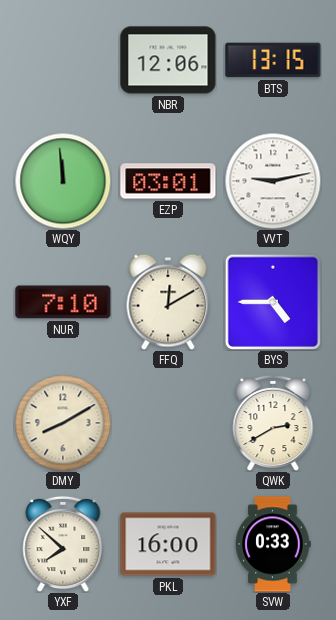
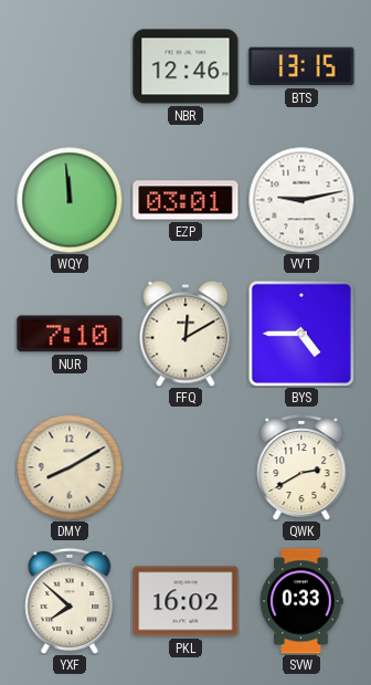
NBR: 12:06 -> 12:46
PKL: 16:00 -> 16:02
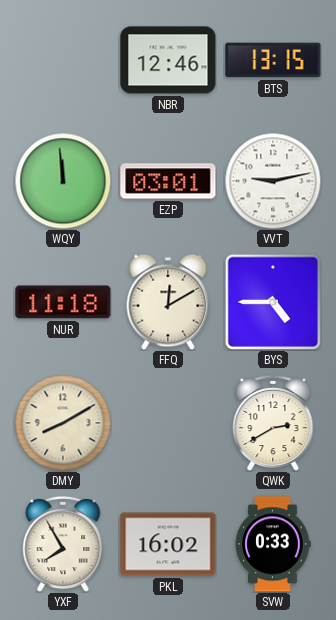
NUR: 7:10 -> 11:18
YXF: 7:52 -> 7:55
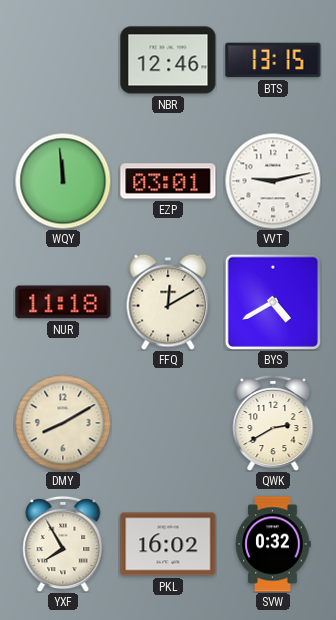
BYS: 4:45 -> 4:40
SVW: 0:33 -> 0:32
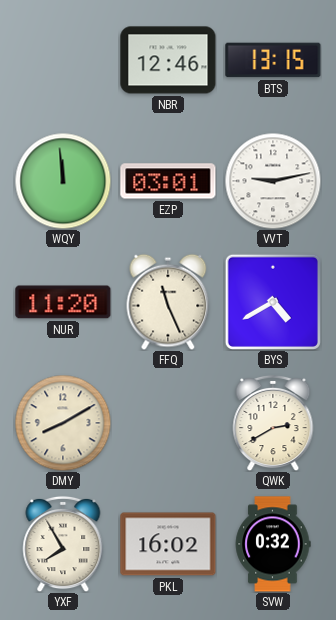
NUR: 11:18 -> 11:20
FFQ: 12:10 -> 11:26
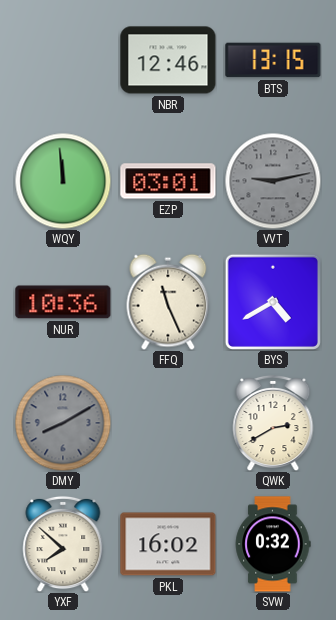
VVT dial: white -> grey
NUR: 11:20 -> 10:36
DMY dial: cream -> grey
YXF: 7:55 -> 7:52
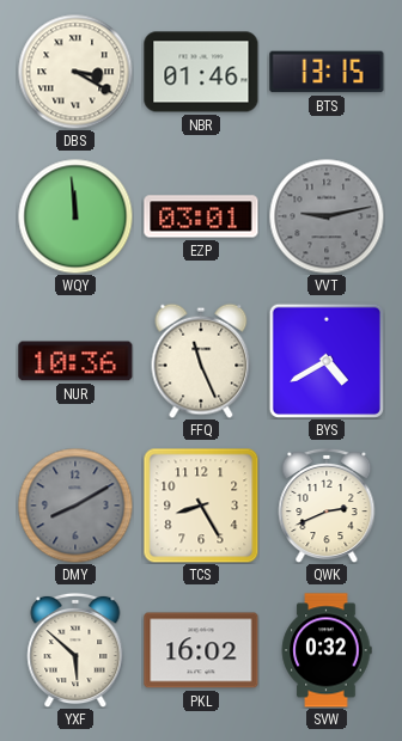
DBS: none -> 3:20
NBR: 12:46 -> 01:46
TCS: none -> 8:25
QWK: 2:40 -> 2:41
YXF: 7:52 -> 5:52
